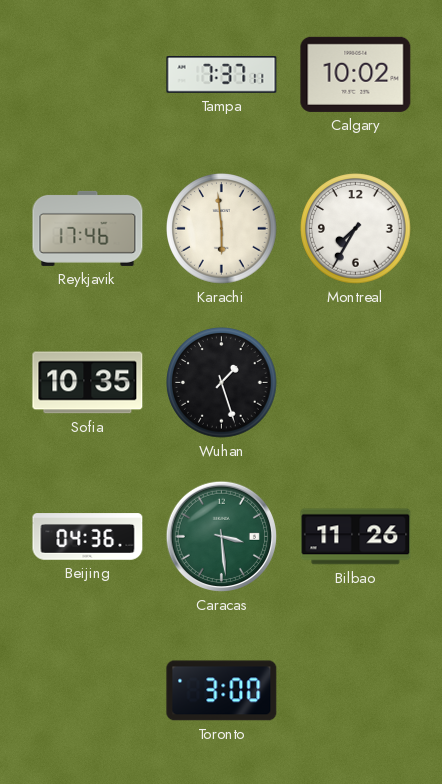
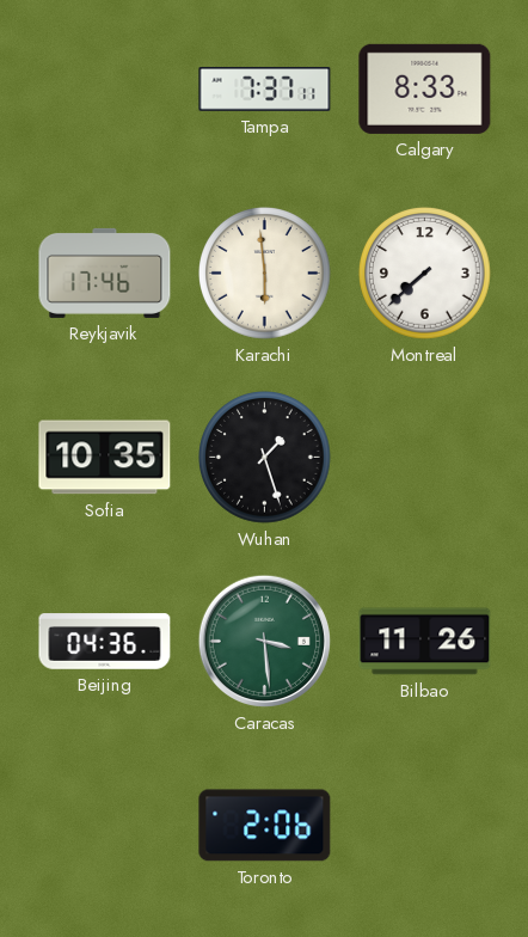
Calgary: 10:02 -> 8:33
Montreal: 7:35 -> 7:38
Toronto: 3:00 -> 2:06
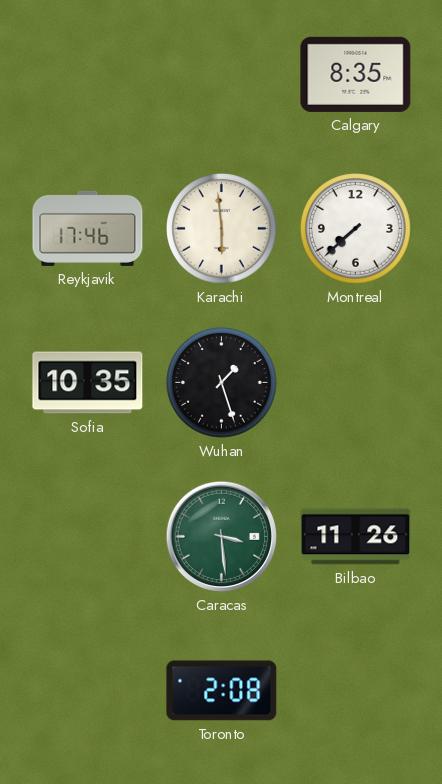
Tampa: 7:37 -> none
Calgary: 8:33 -> 8:35
Beijing: 04:36 -> none
Toronto: 2:06 -> 2:08
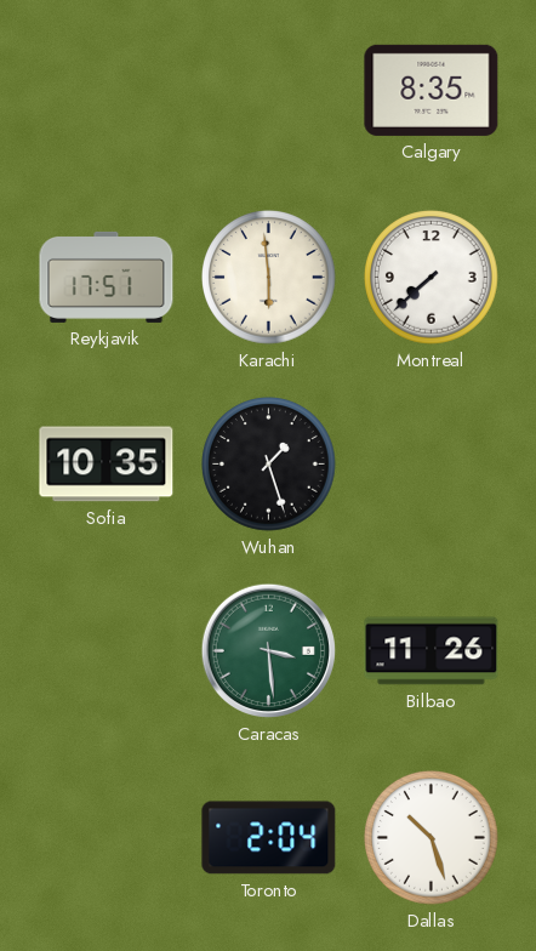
Reykjavik: 17:46 -> 17:51
Toronto: 2:08 -> 2:04
Dallas: none -> 10:27
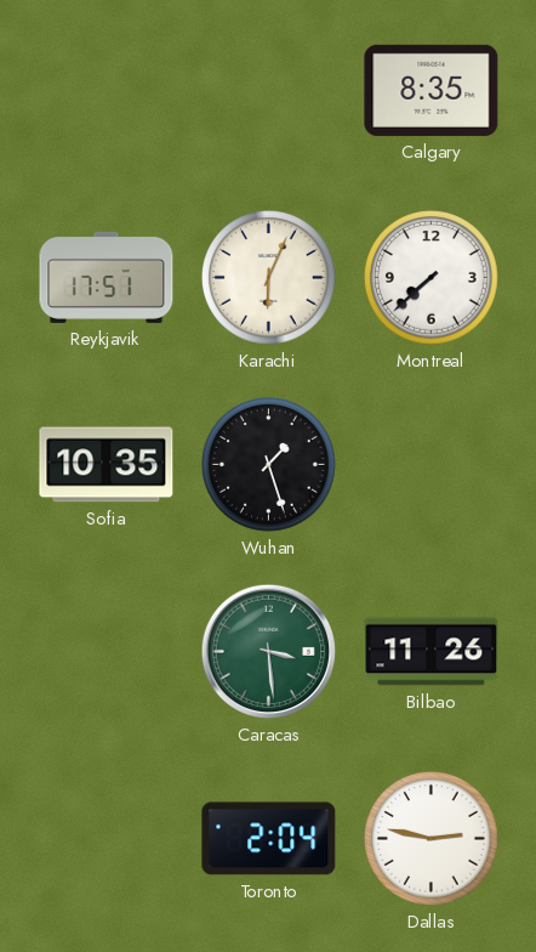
Karachi: 5:59 -> 6:04
Dallas: 10:27 -> 2:47
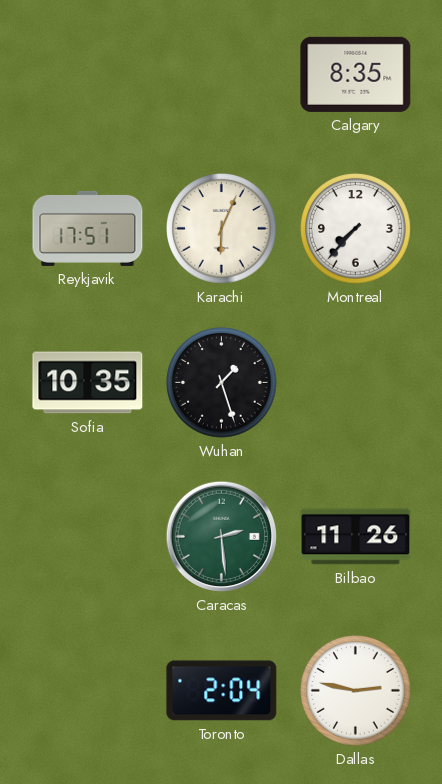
Montreal: 7:38 -> 7:37
Caracas: 3:29 -> 2:29
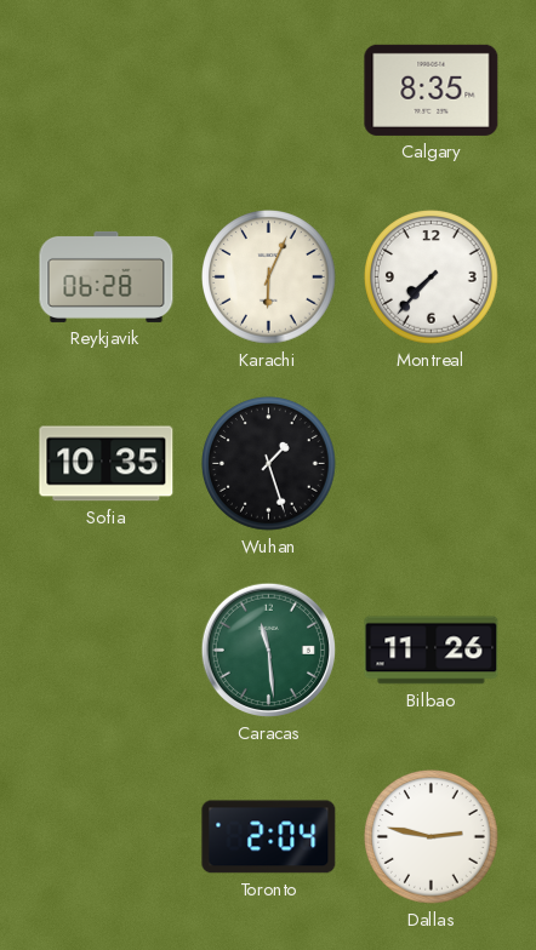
Reykjavik: 17:51 -> 06:28
Caracas: 2:29 -> 11:29
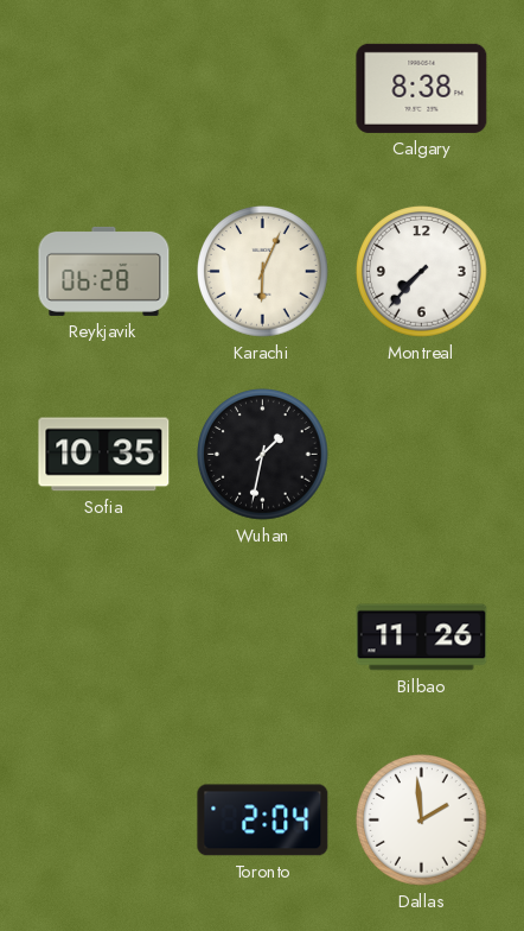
Calgary: 8:35 -> 8:38
Wuhan: 1:27 -> 1:32
Caracas: 11:29 -> none
Dallas: 2:47 -> 1:59
